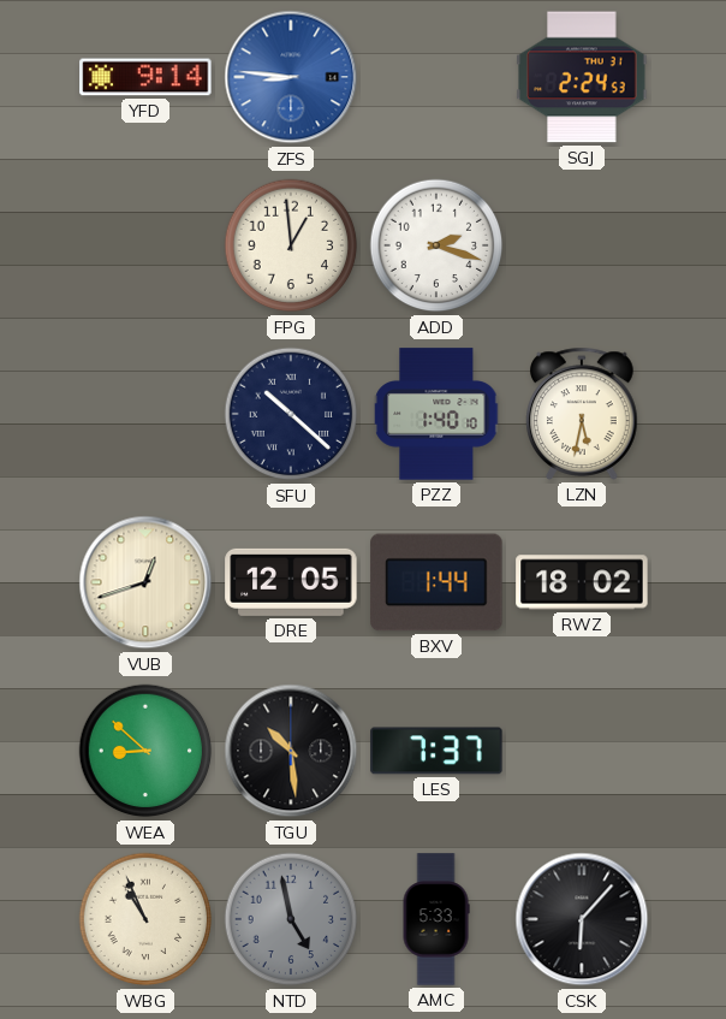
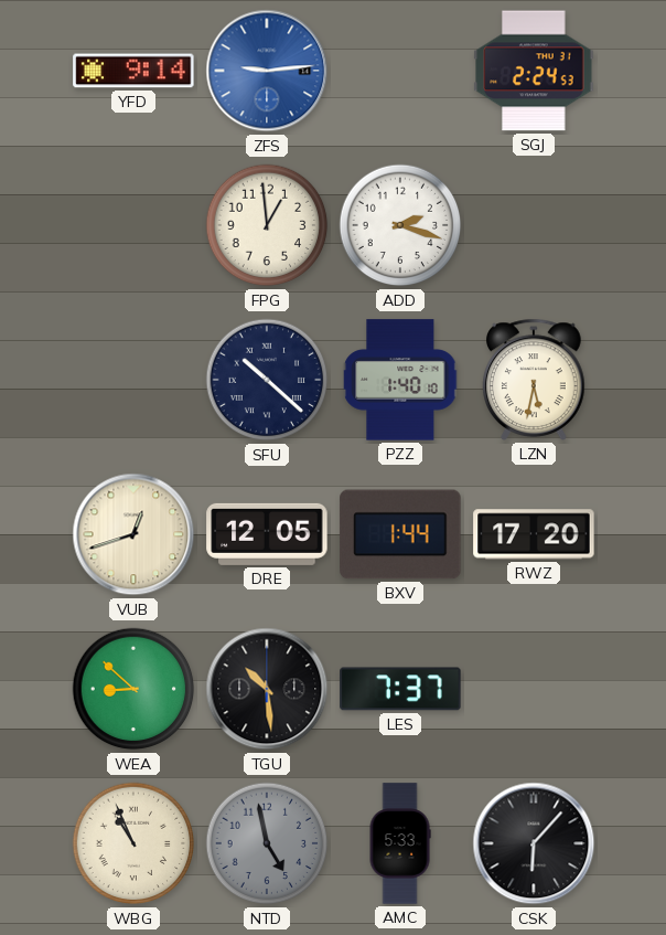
ZFS: 8:46 -> 9:14
RWZ: 18:02 -> 17:20
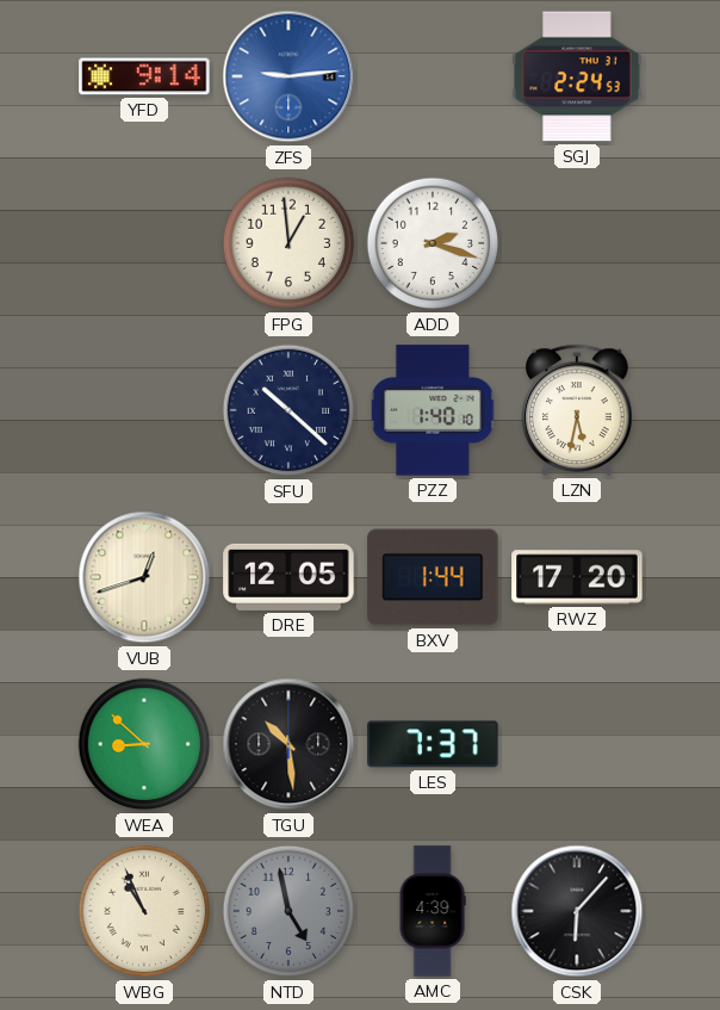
AMC: 5:33 -> 4:39
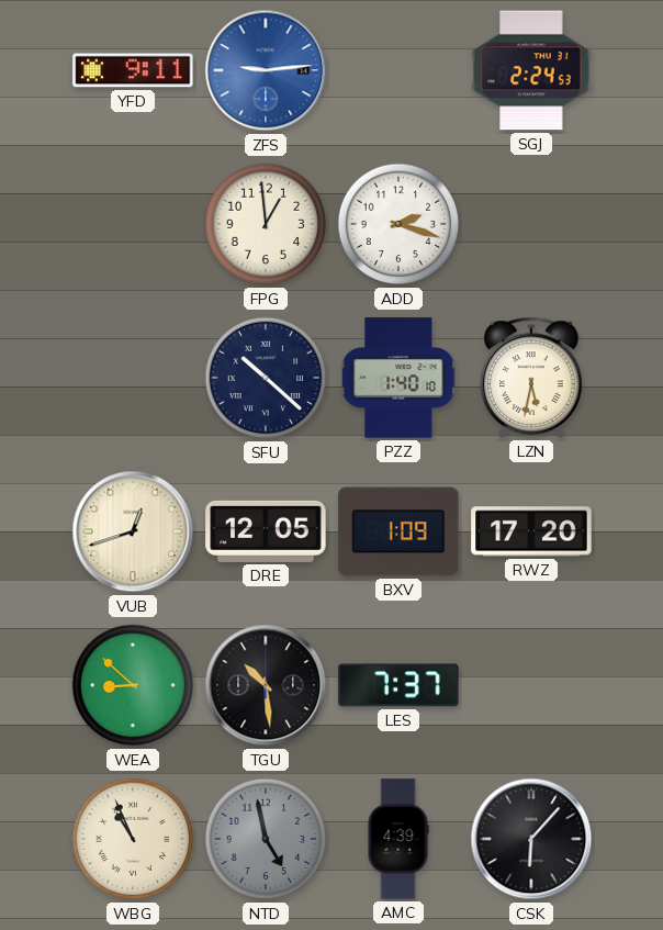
YFD: 9:14 -> 9:11
BXV: 1:44 -> 1:09
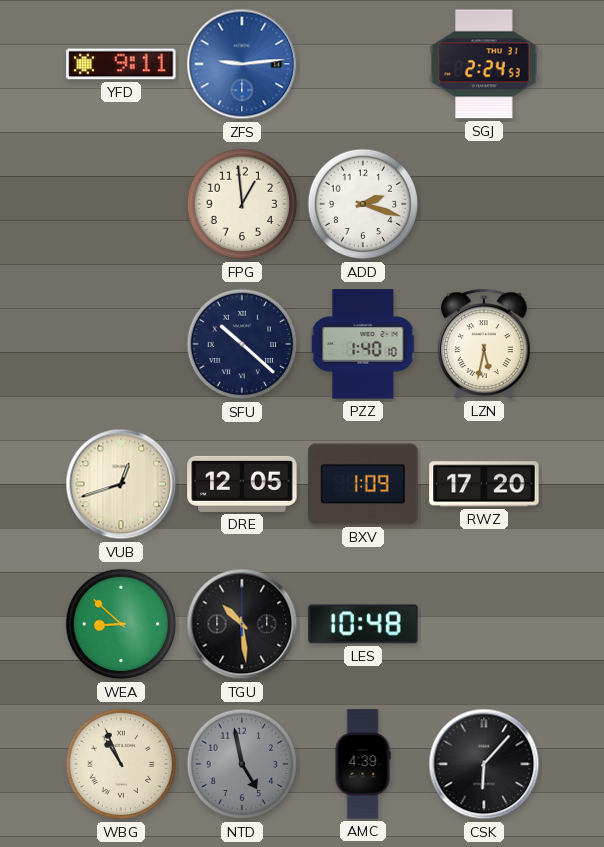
LES: 7:37 -> 10:48
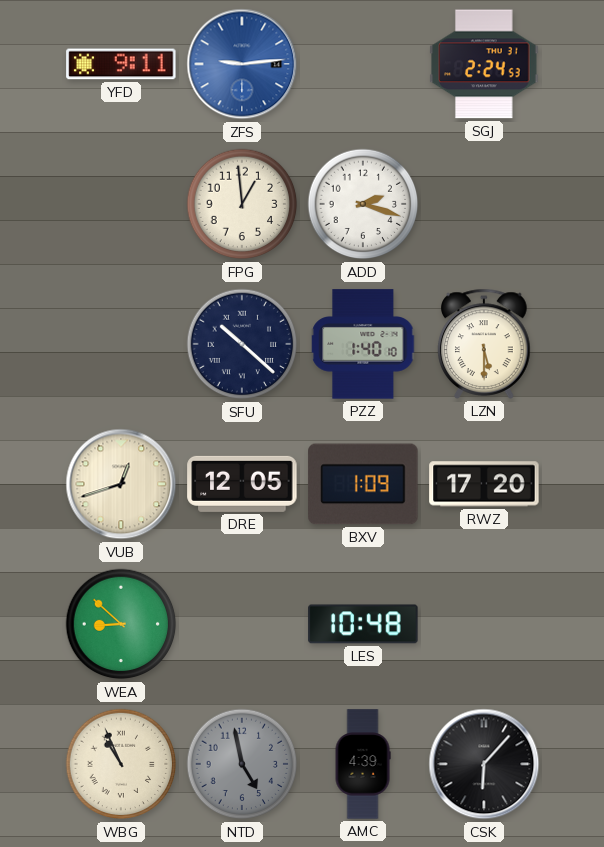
LZN: 5:32 -> 5:30
TGU: 10:29 -> none
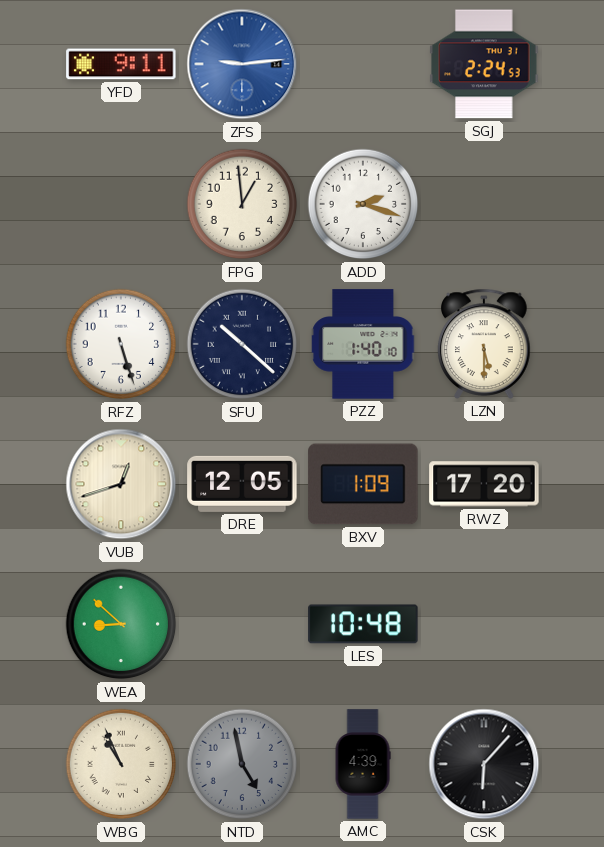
RFZ: none -> 5:27
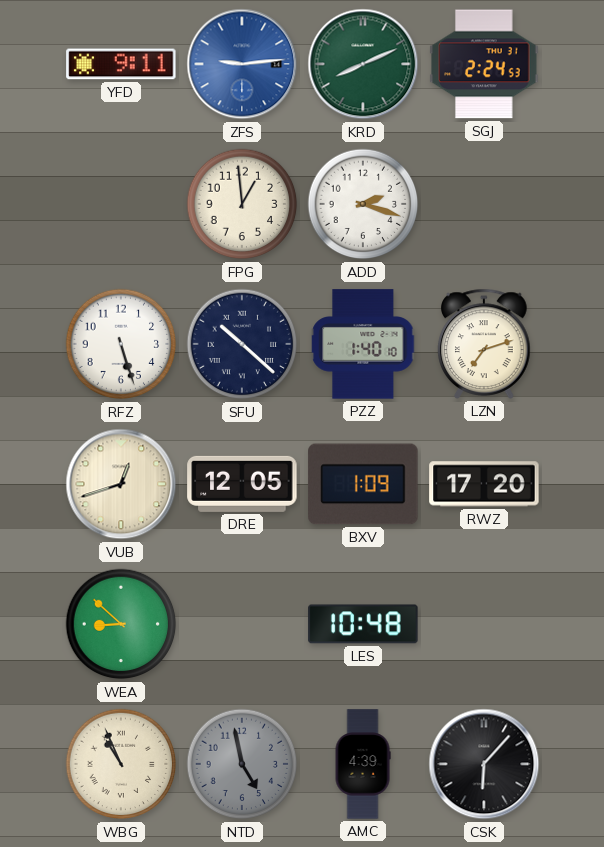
KRD: none -> 8:11
LZN: 5:30 -> 7:12
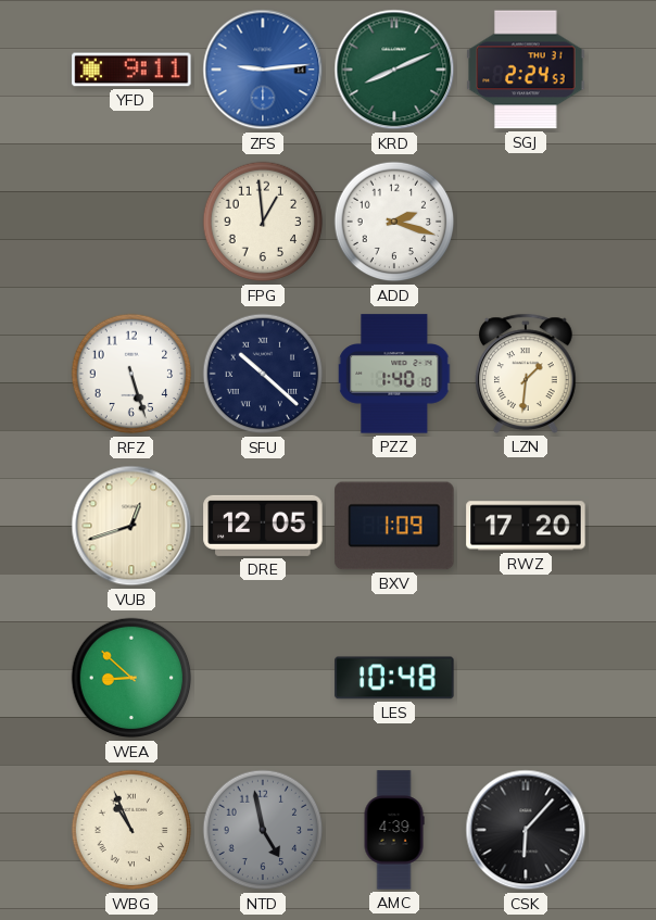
LZN: 7:12 -> 1:31
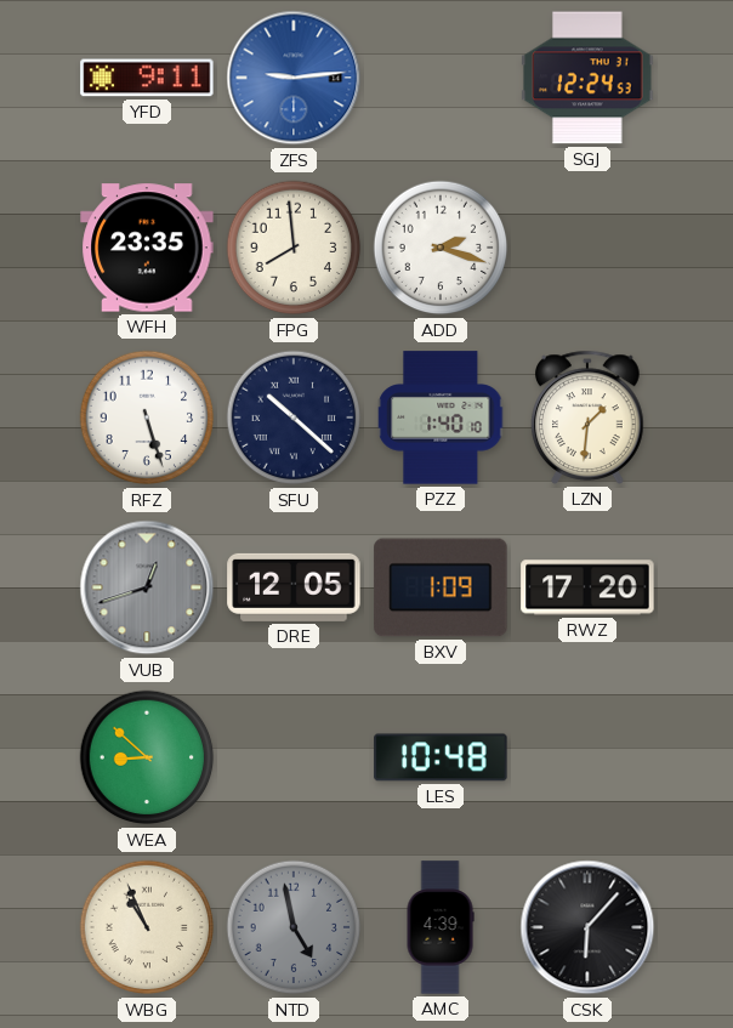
KRD: 8:11 -> none
SGJ: 2:24 -> 12:24
WFH: none -> 23:35
FPG: 12:59 -> 7:59
VUB dial: cream -> grey
